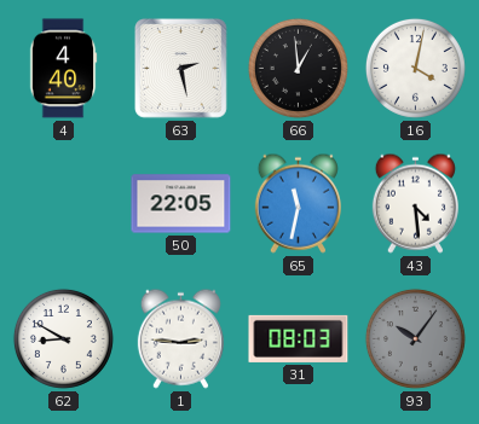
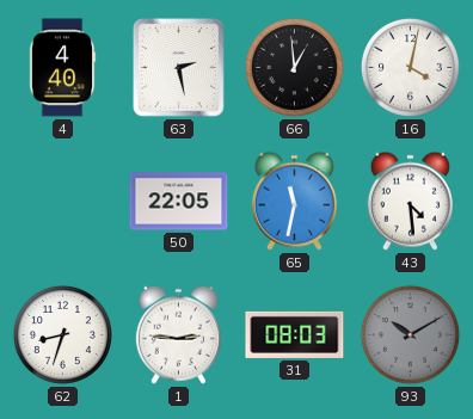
62: 8:50 -> 8:33
93: 10:06 -> 10:10
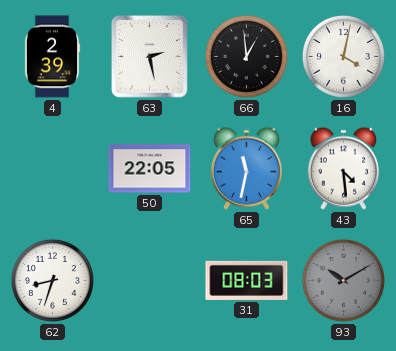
4: 4:40 -> 2:39
1: 2:46 -> none
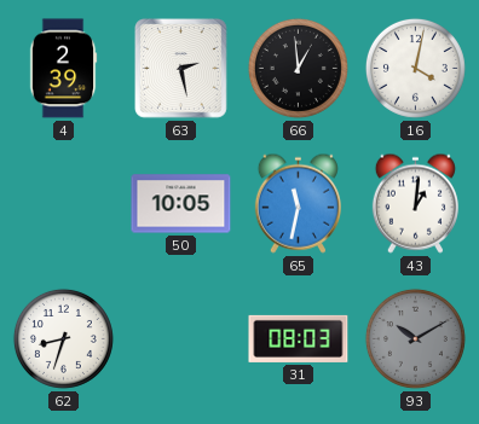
50: 22:05 -> 10:05
43: 4:29 -> 1:01
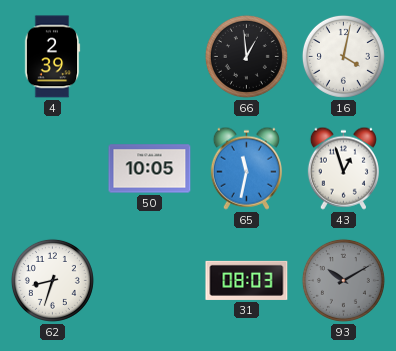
63: 2:28 -> none
43: 1:01 -> 12:57
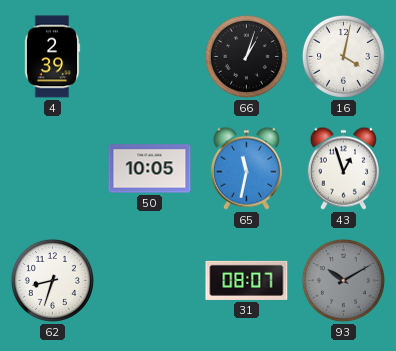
66: 12:59 -> 1:03
31: 08:03 -> 08:07
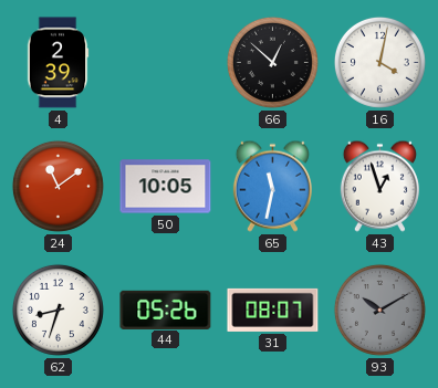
66: 1:03 -> 12:52
24: none -> 11:09
44: none -> 05:26
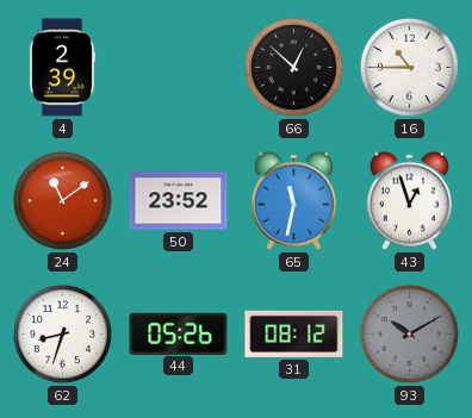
16: 4:02 -> 10:45
50: 10:05 -> 23:52
31: 08:07 -> 08:12
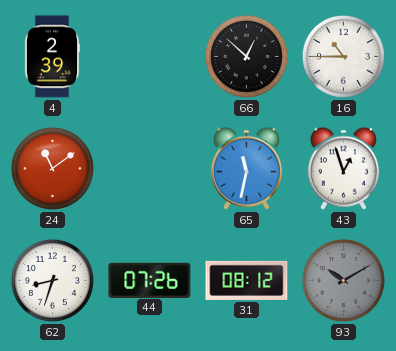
50: 23:52 -> none
44: 05:26 -> 07:26
